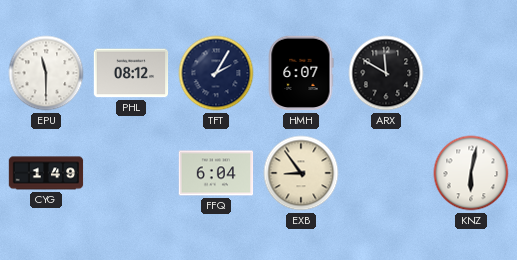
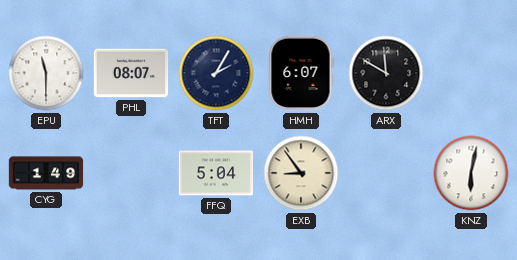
PHL: 08:12 -> 08:07
FFQ: 6:04 -> 5:04
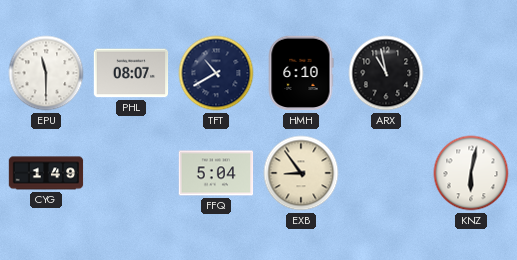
TFT: 2:05 -> 10:40
HMH: 6:07 -> 6:10
ARX: 11:50 -> 10:58
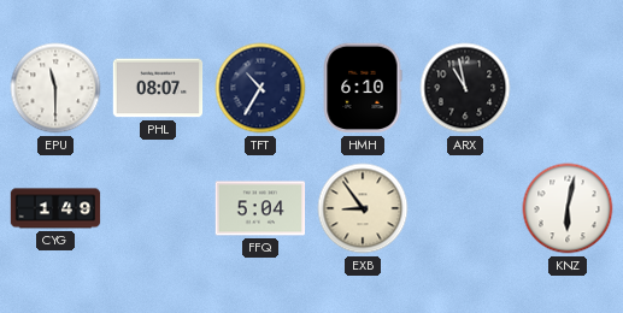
TFT: 10:40 -> 10:35
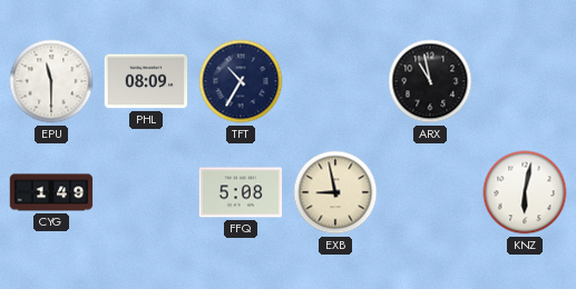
PHL: 08:07 -> 08:09
HMH: 6:10 -> none
FFQ: 5:04 -> 5:08
EXB: 8:54 -> 8:58
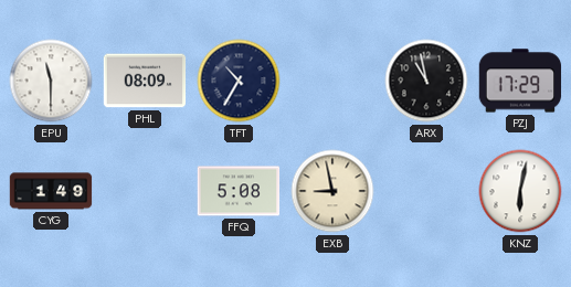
PZJ: none -> 17:29
